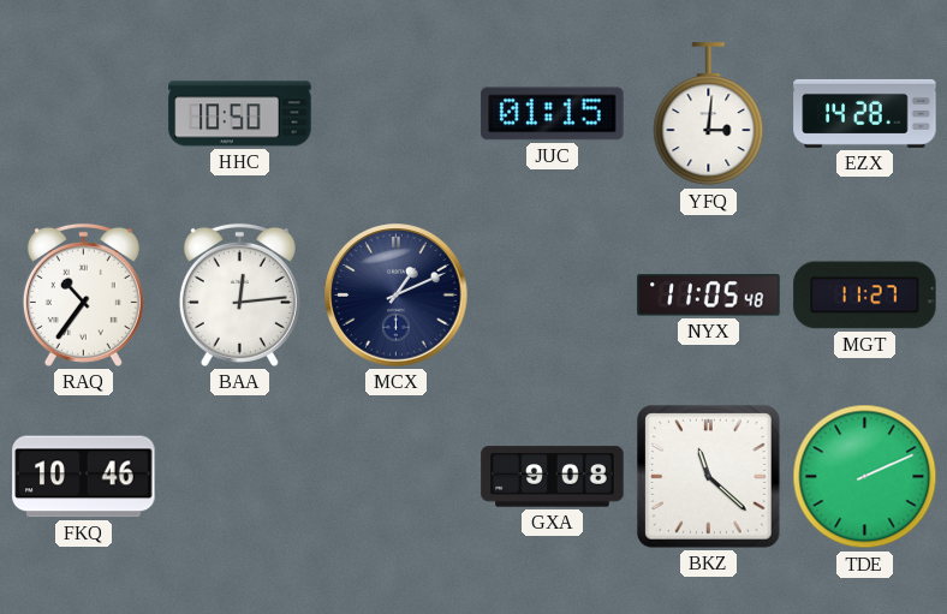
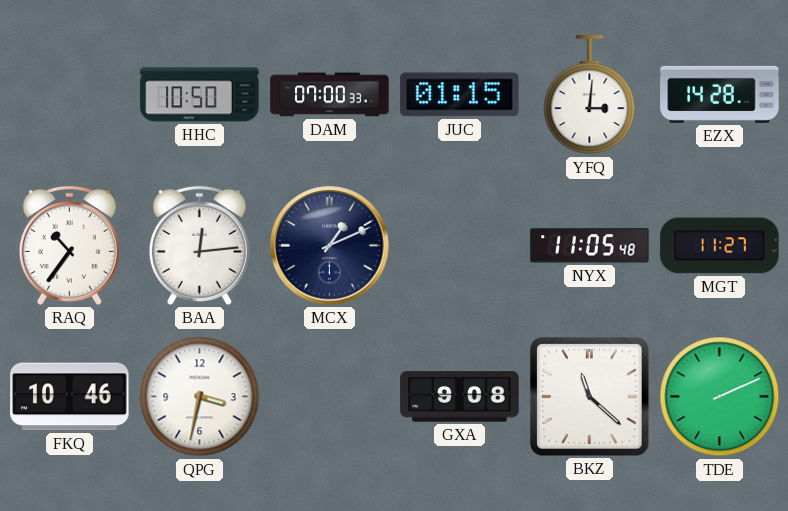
DAM: none -> 07:00
QPG: none -> 3:32
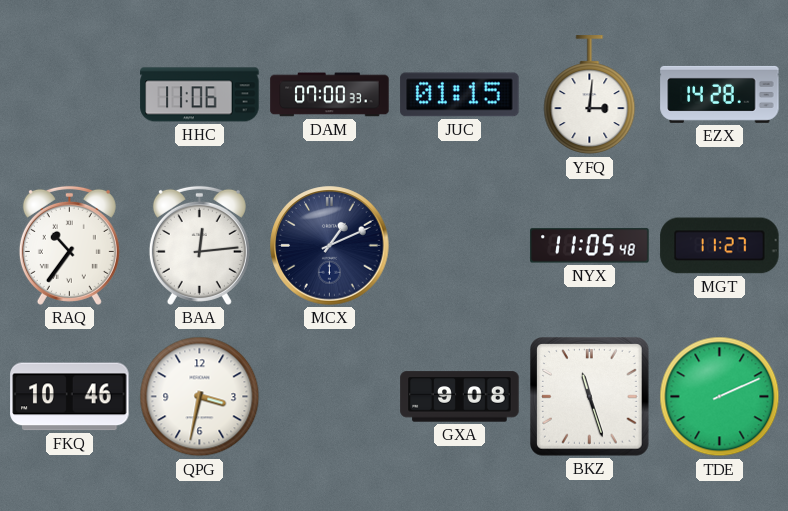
HHC: 10:50 -> 11:06
BKZ: 11:22 -> 11:27
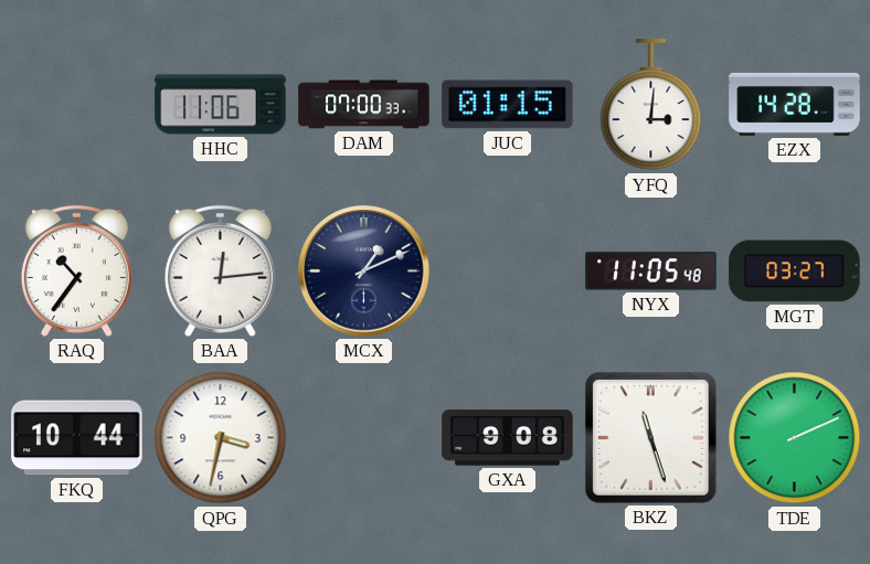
MGT: 11:27 -> 03:27
FKQ: 10:46 -> 10:44
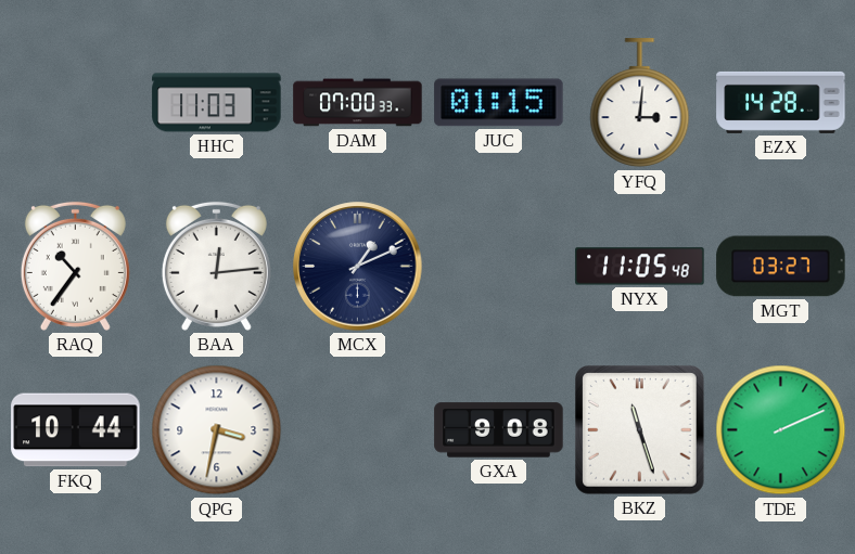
HHC: 11:06 -> 11:03
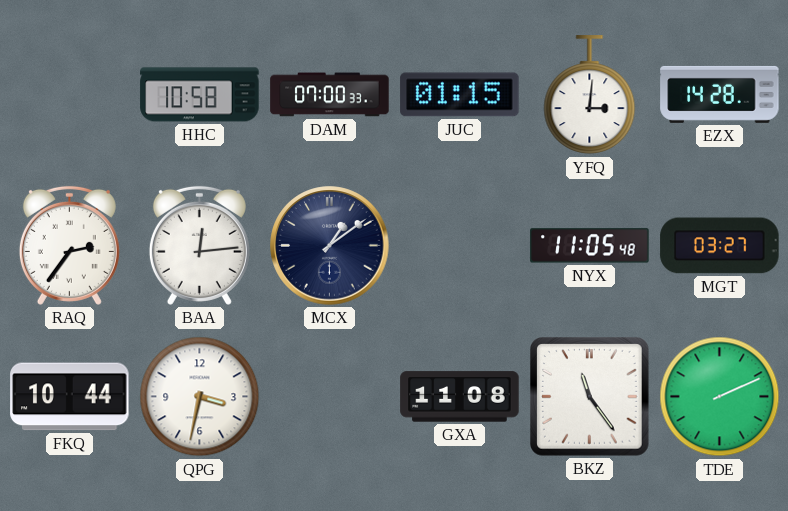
HHC: 11:03 -> 10:58
RAQ: 10:36 -> 2:36
MCX: 1:11 -> 1:09
GXA: 9:08 -> 11:08
BKZ: 11:27 -> 11:24
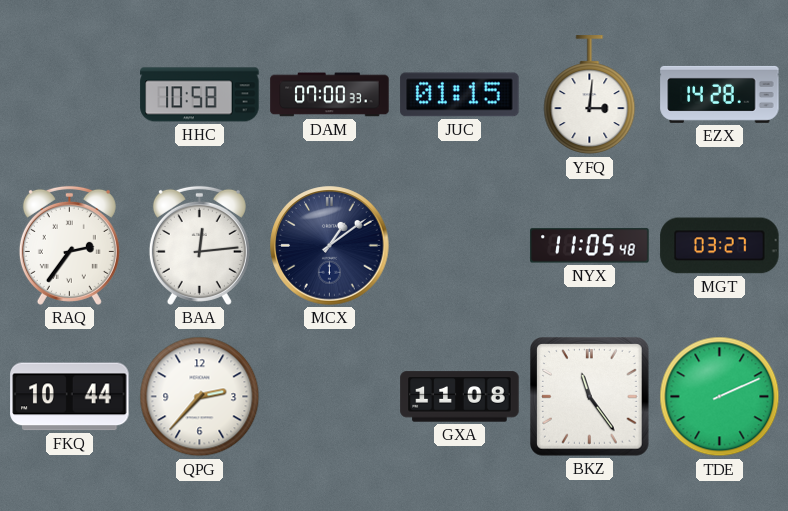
QPG: 3:32 -> 2:37
